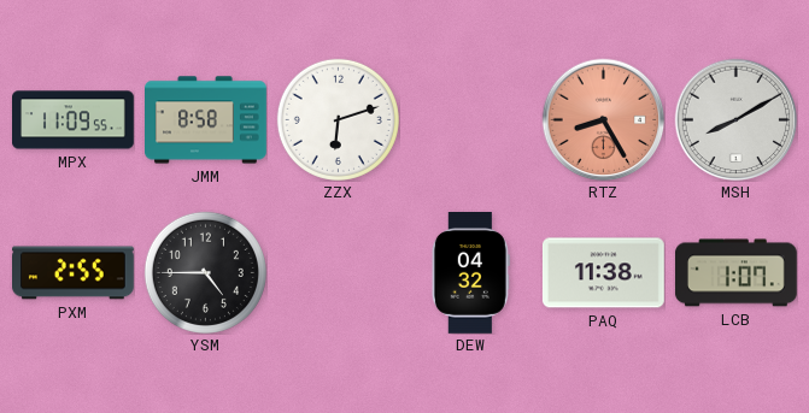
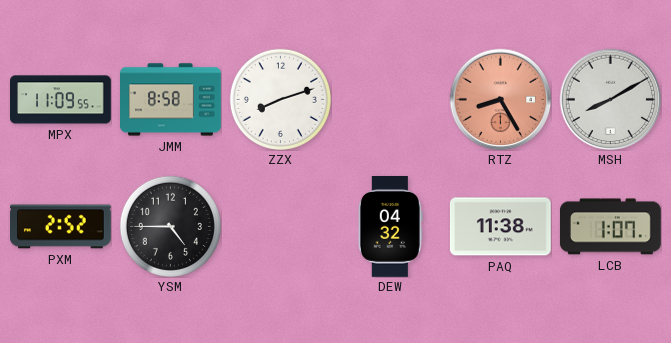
ZZX: 6:12 -> 8:12
PXM: 2:55 -> 2:52
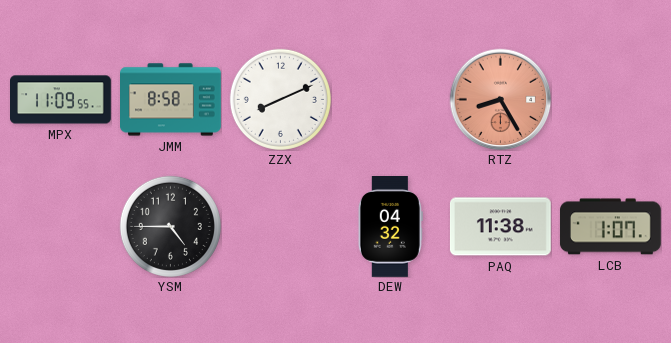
ZZX: 8:12 -> 8:11
MSH: 8:10 -> none
PXM: 2:52 -> none
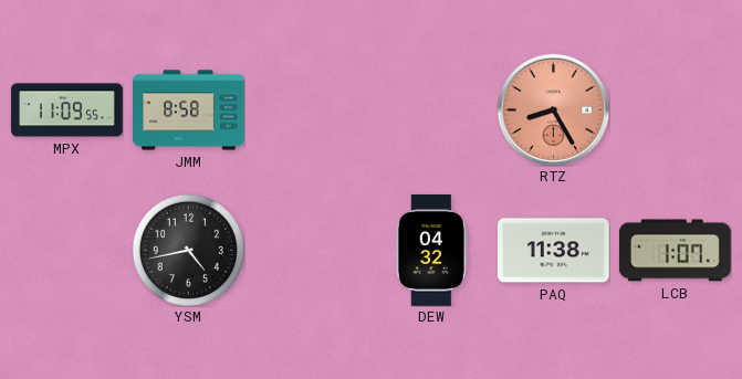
ZZX: 8:11 -> none
YSM: 4:45 -> 4:43
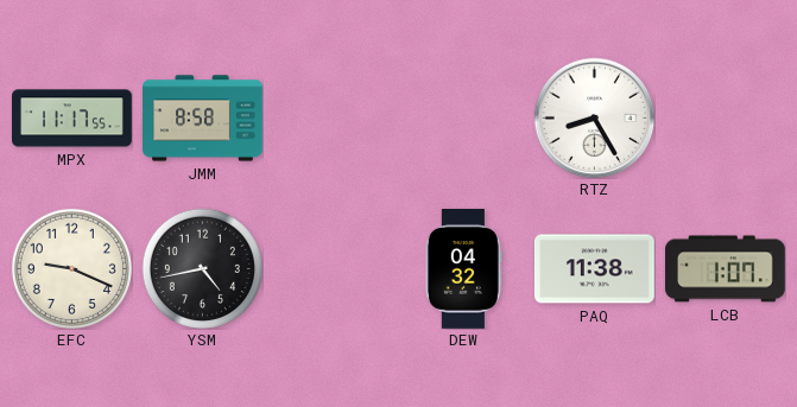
MPX: 11:09 -> 11:17
RTZ dial: salmon -> white
EFC: none -> 9:19
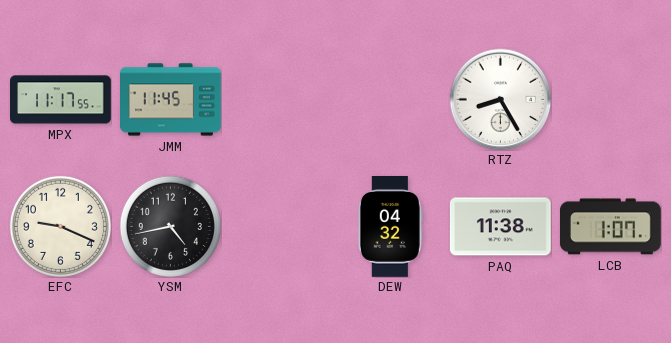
JMM: 8:58 -> 11:45
